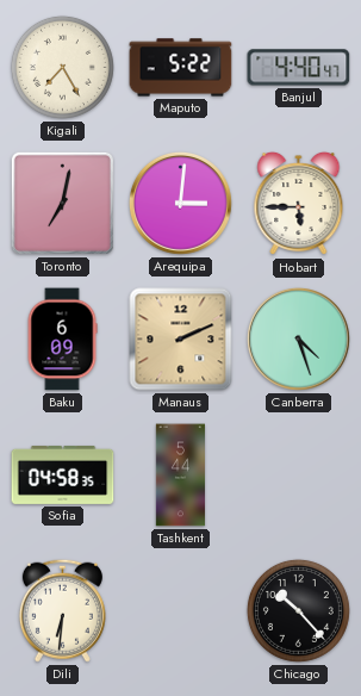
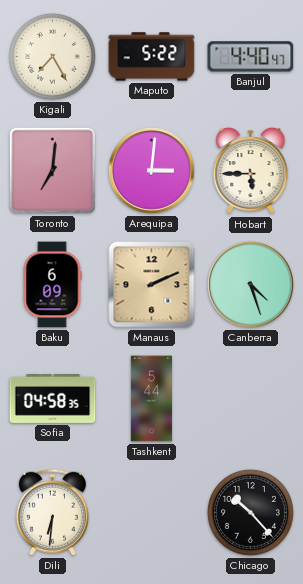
Toronto: 7:02 -> 7:01
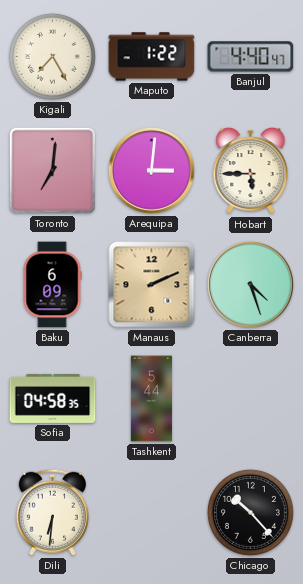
Maputo: 5:22 -> 1:22
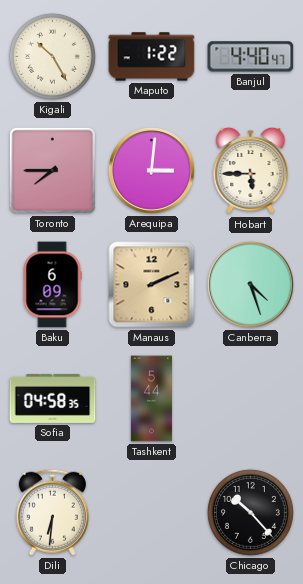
Kigali: 7:25 -> 10:25
Toronto: 7:01 -> 7:45
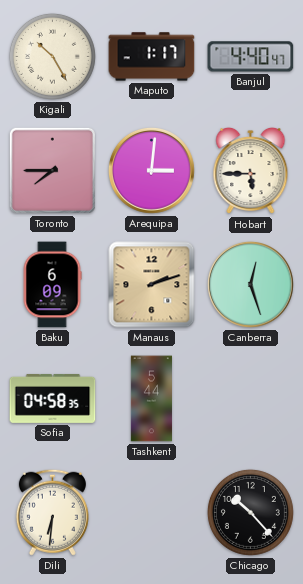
Maputo: 1:22 -> 1:17
Manaus: 2:11 -> 2:12
Canberra: 4:27 -> 12:27
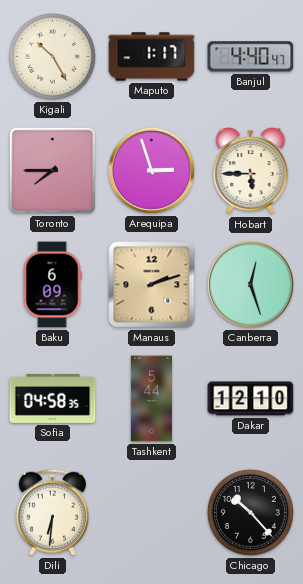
Arequipa: 3:01 -> 2:57
Dakar: none -> 12:10
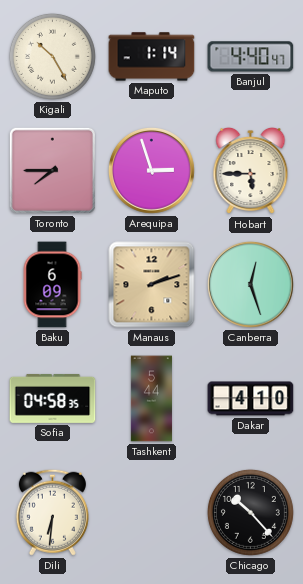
Maputo: 1:17 -> 1:14
Dakar: 12:10 -> 4:10
